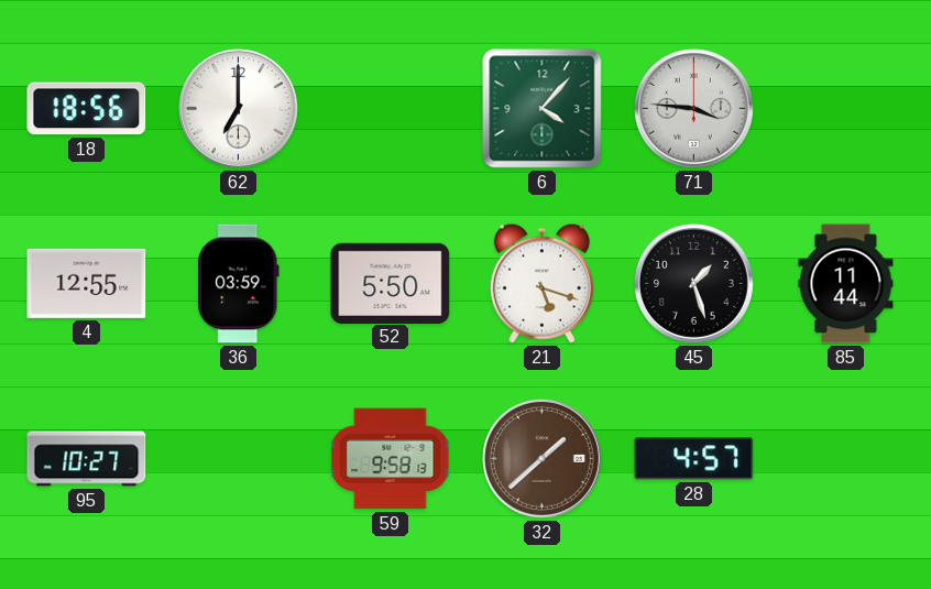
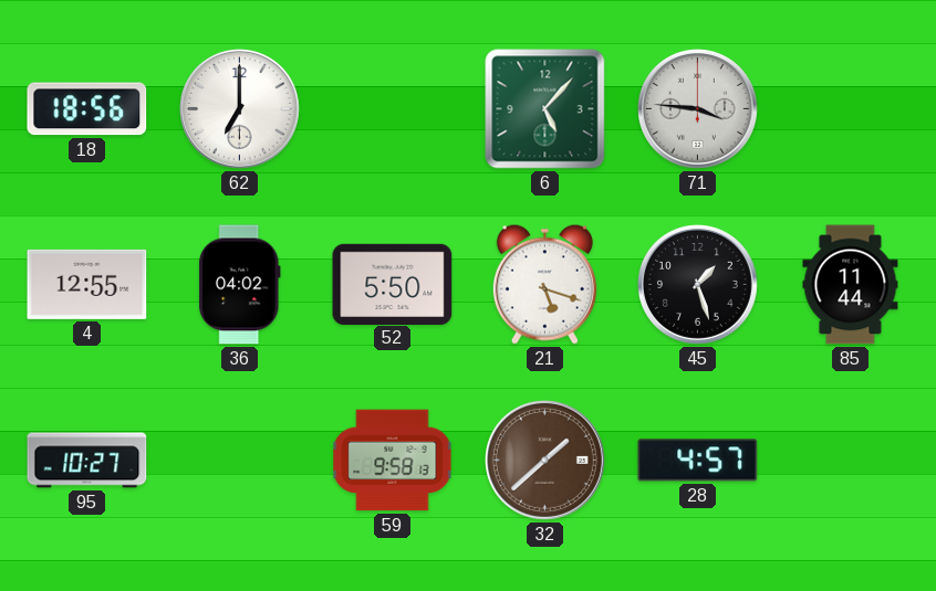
6: 4:07 -> 5:07
36: 03:59 -> 04:02
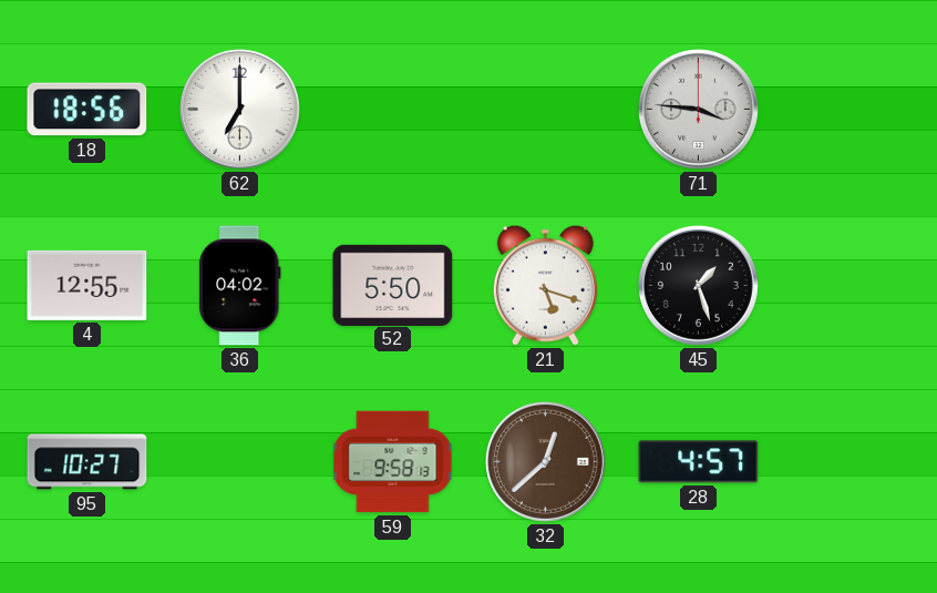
6: 5:07 -> none
85: 11:44 -> none
32: 1:38 -> 12:38
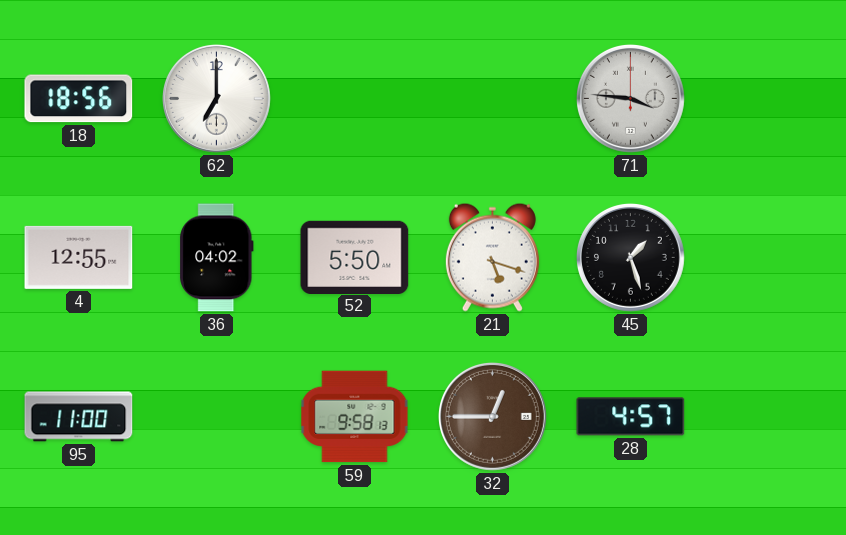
95: 10:27 -> 11:00
32: 12:38 -> 12:45
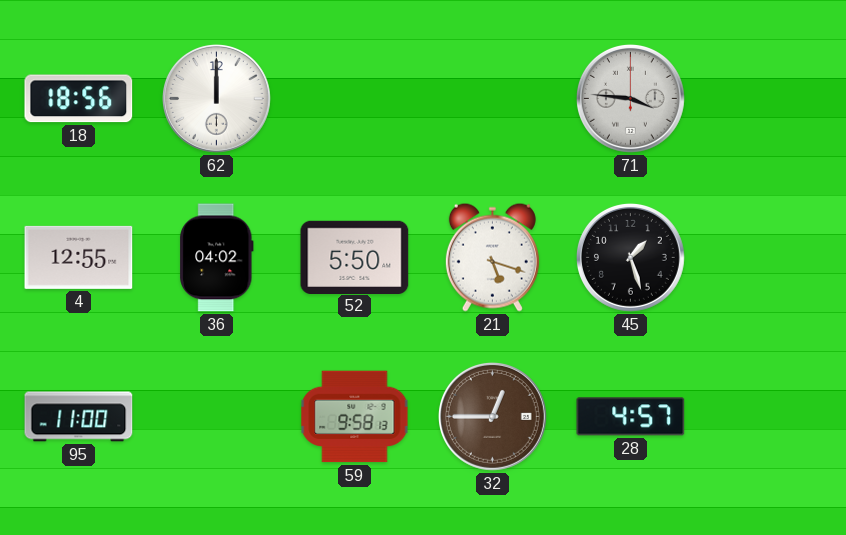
62: 7:00 -> 12:00
